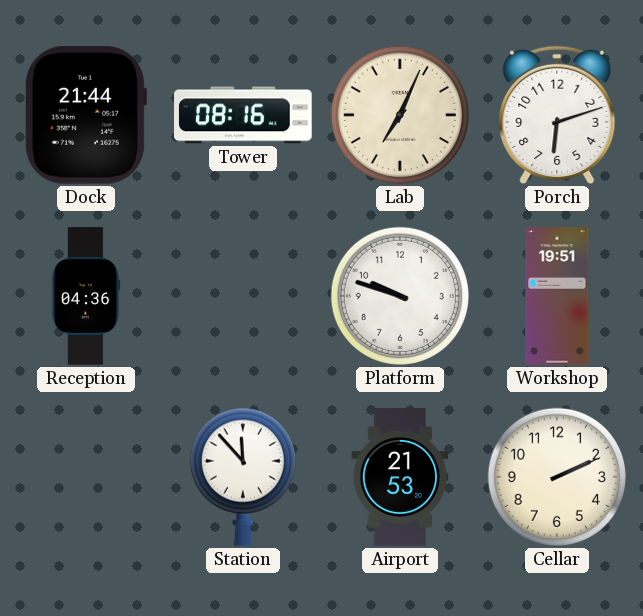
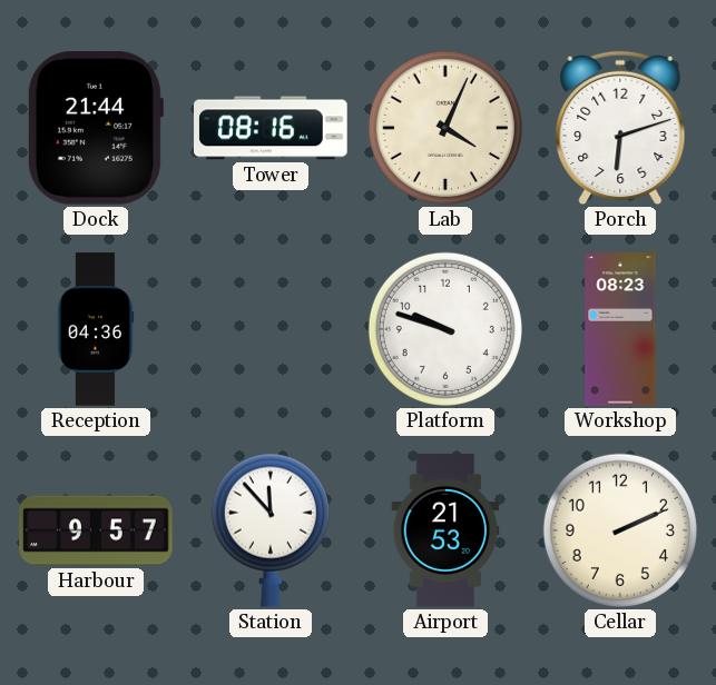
Lab: 7:04 -> 4:04
Workshop: 19:51 -> 08:23
Harbour: none -> 9:57
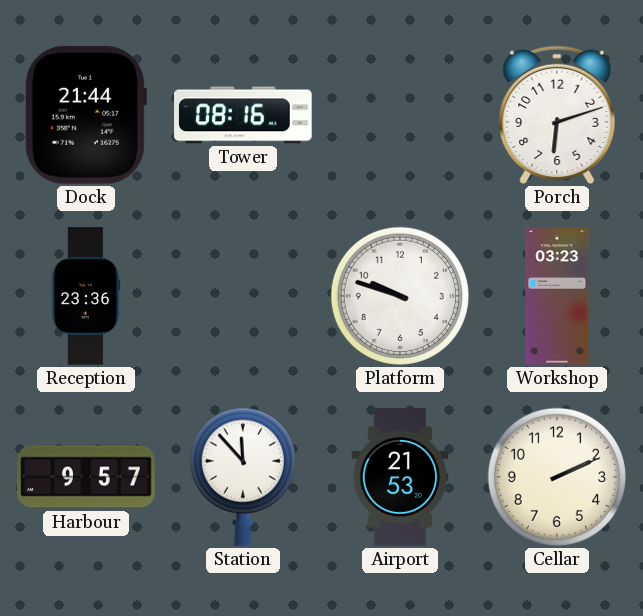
Lab: 4:04 -> none
Reception: 04:36 -> 23:36
Workshop: 08:23 -> 03:23
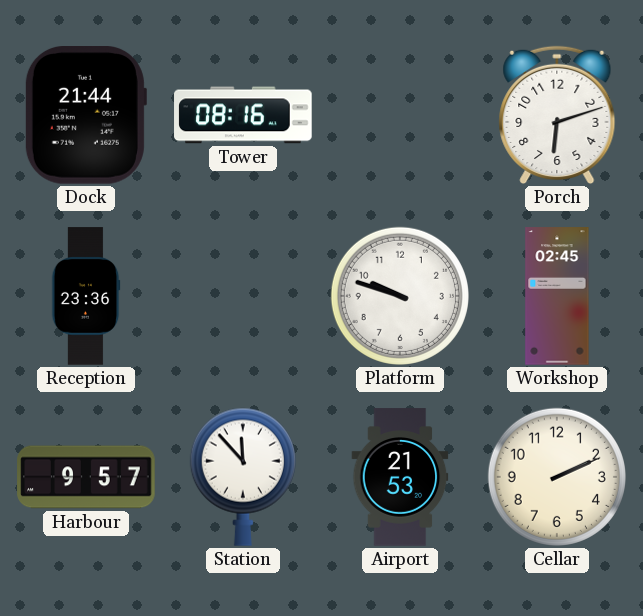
Workshop: 03:23 -> 02:45
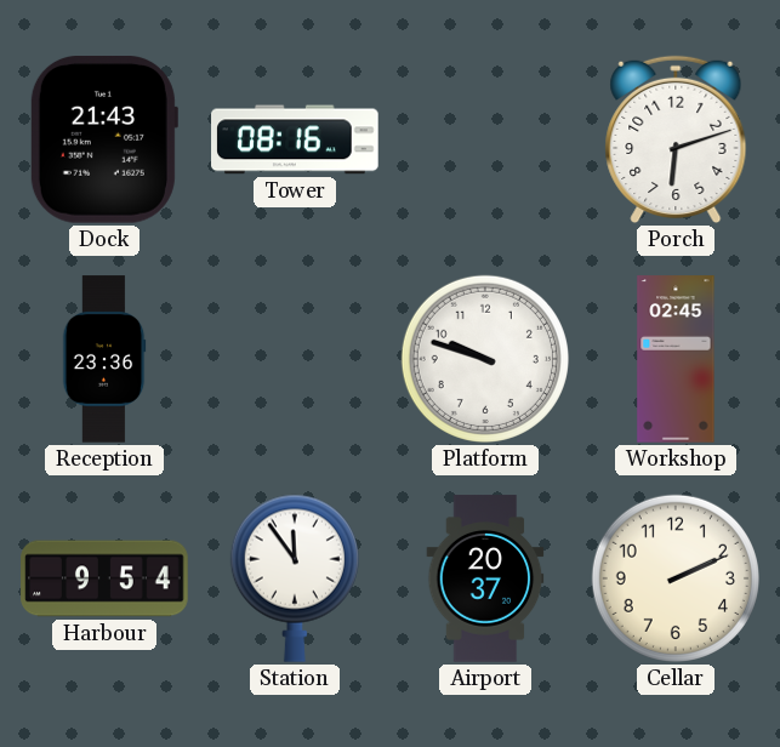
Dock: 21:44 -> 21:43
Harbour: 9:57 -> 9:54
Station: 11:53 -> 11:54
Airport: 21:53 -> 20:37
